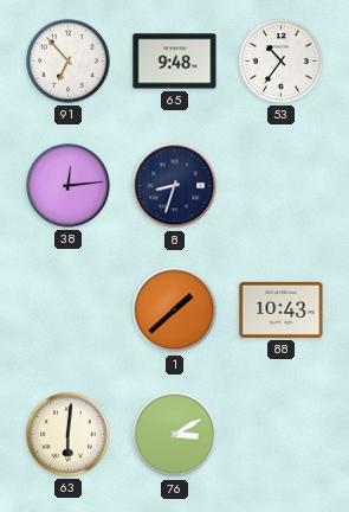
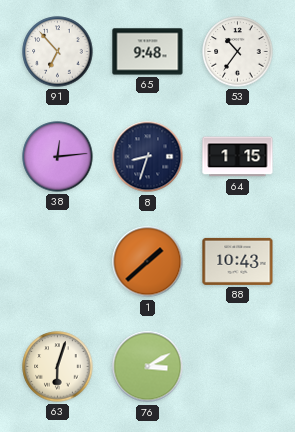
64: none -> 1:15
63: 6:01 -> 6:03
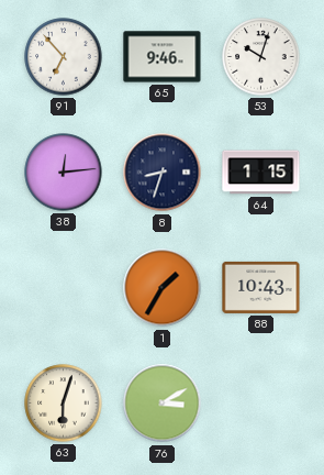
65: 9:48 -> 9:46
53: 10:36 -> 10:03
1: 1:38 -> 1:35
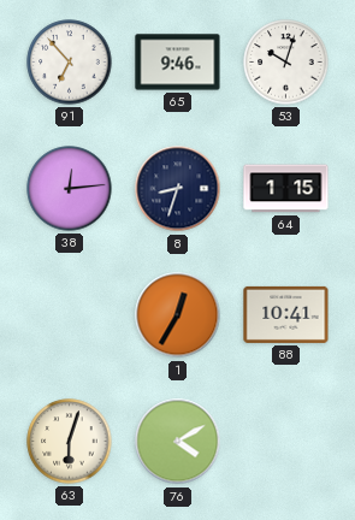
1: 1:35 -> 12:35
88: 10:43 -> 10:41
76: 3:10 -> 4:10
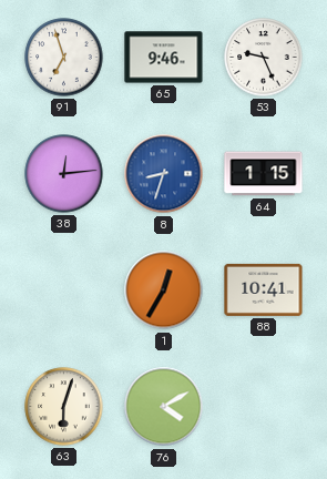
91: 6:53 -> 6:57
53: 10:03 -> 9:26
8 dial: navy -> blue
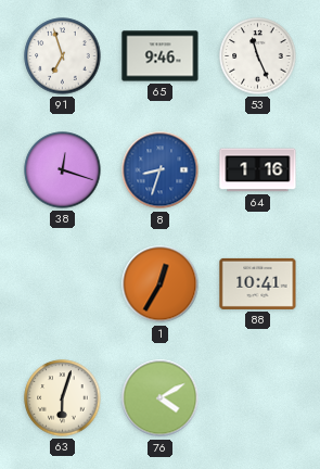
53: 9:26 -> 11:26
38: 12:14 -> 12:18
64: 1:15 -> 1:16
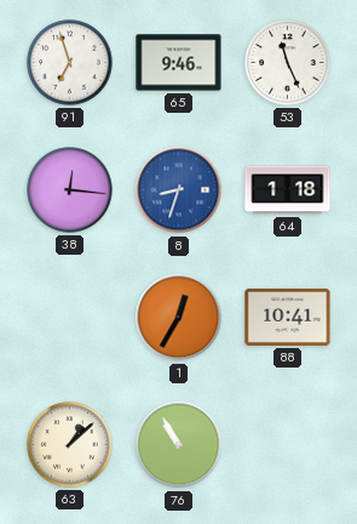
38: 12:18 -> 12:16
64: 1:16 -> 1:18
63: 6:03 -> 1:08
76: 4:10 -> 10:55
